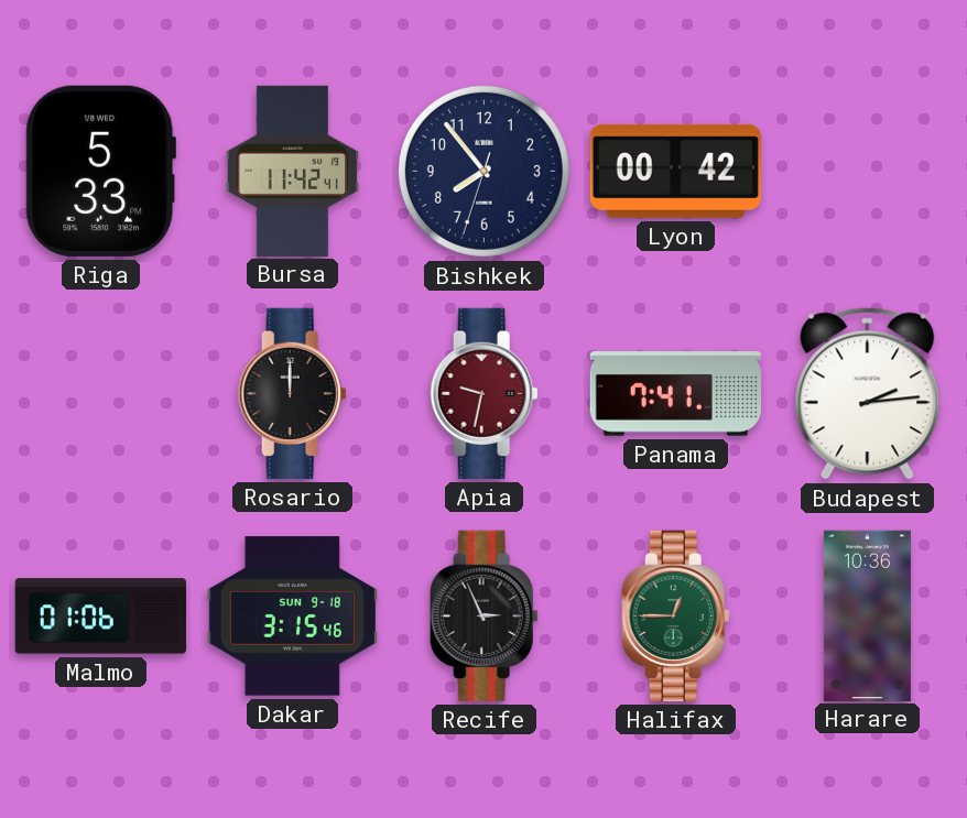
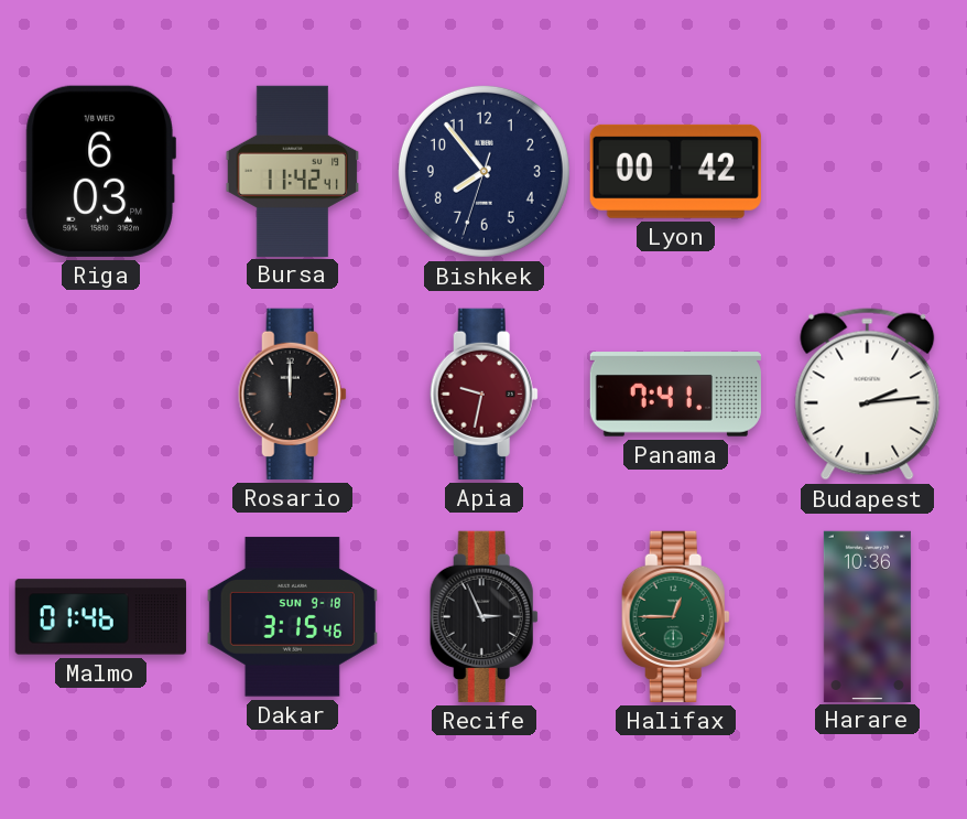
Riga: 5:33 -> 6:03
Malmo: 01:06 -> 01:46
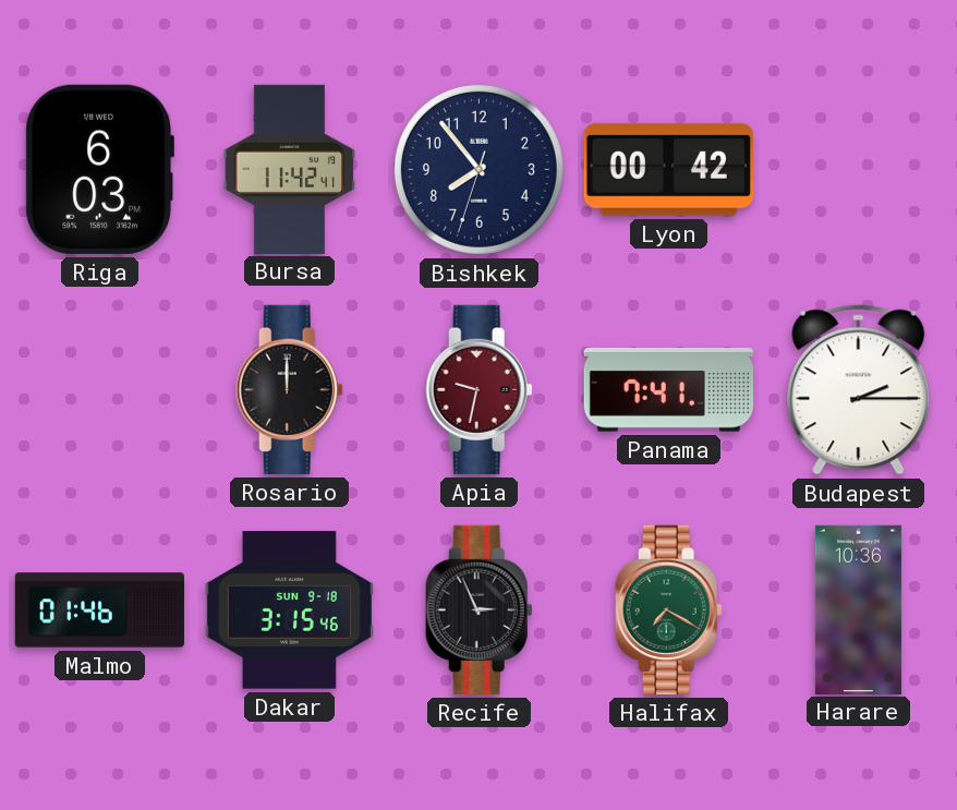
Budapest: 2:14 -> 2:15
Halifax: 12:45 -> 7:20
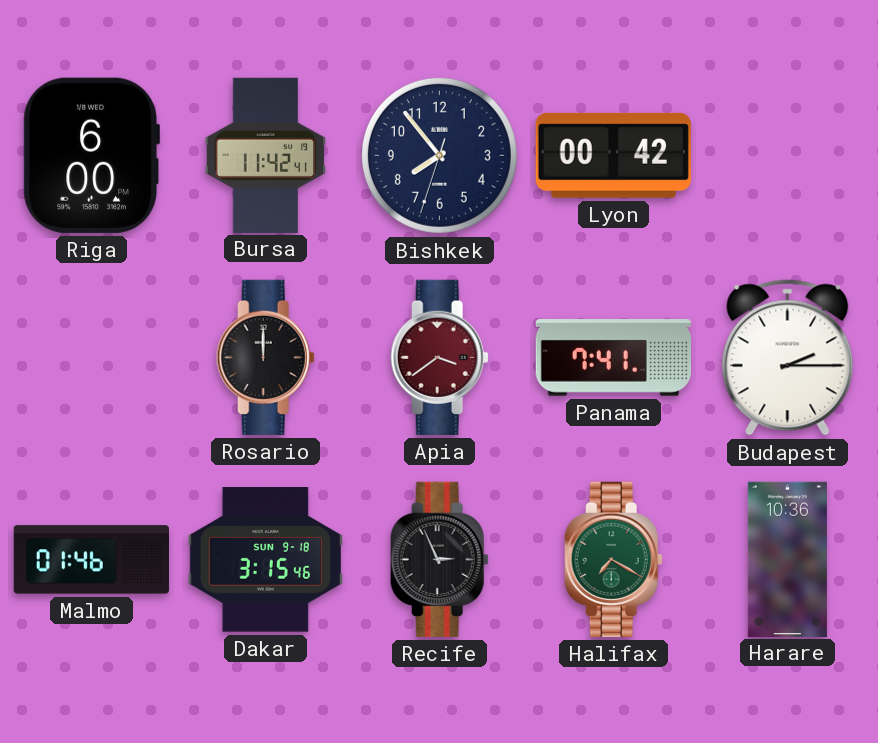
Riga: 6:03 -> 6:00
Apia: 9:32 -> 3:39
